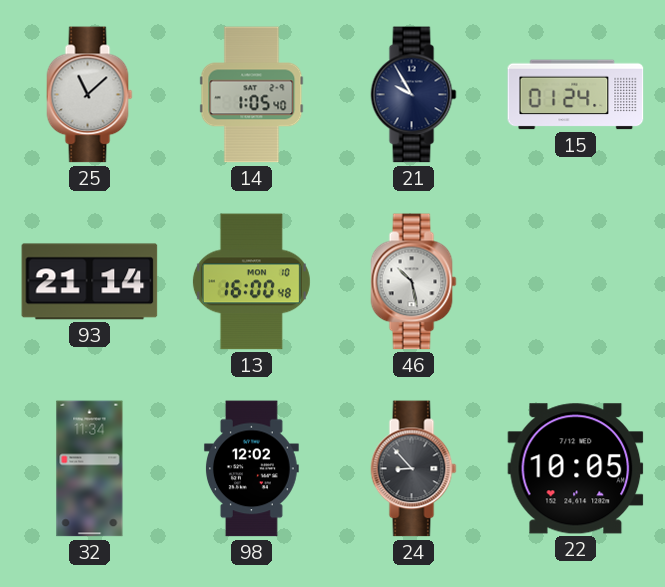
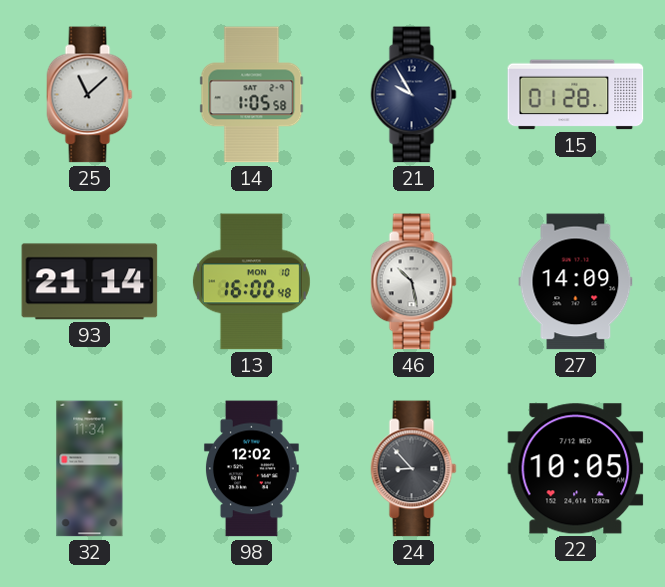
14: 1:05:40 -> 1:05:58
15: 01:24 -> 01:28
27: none -> 14:09
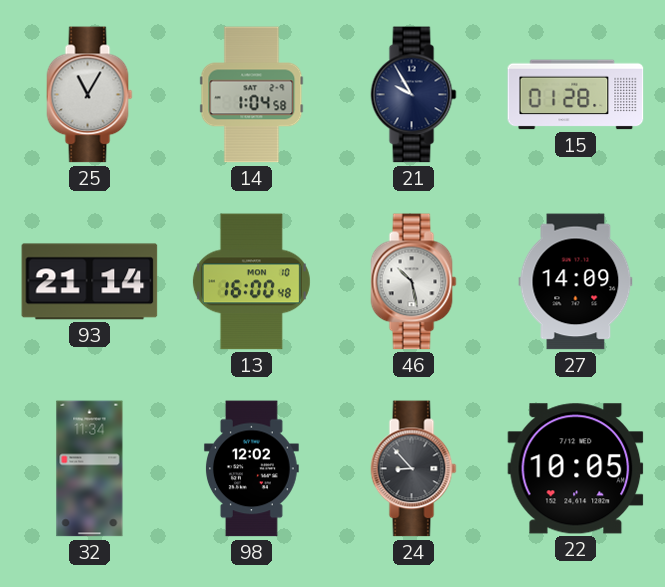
25: 11:08 -> 11:05
14: 1:05 -> 1:04
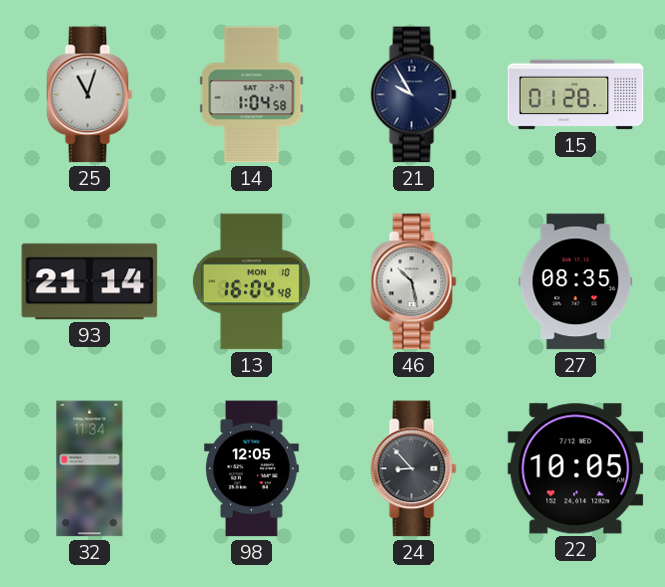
25: 11:05 -> 11:03
13: 16:00 -> 16:04
27: 14:09 -> 08:35
98: 12:02 -> 12:05
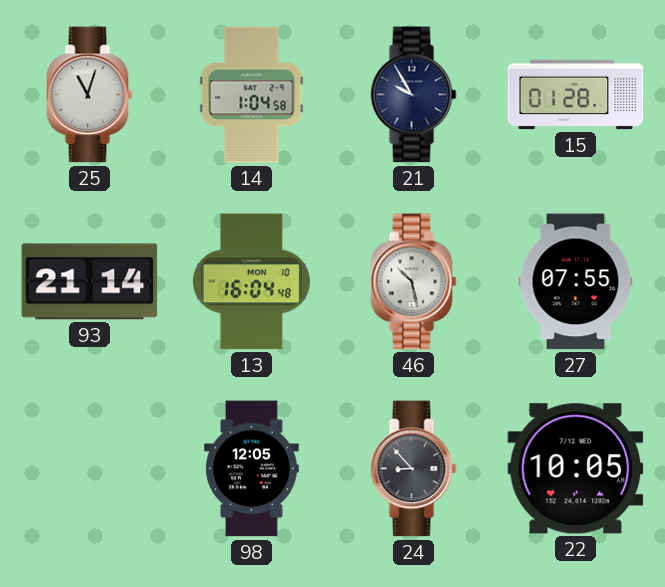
27: 08:35 -> 07:55
32: 11:34 -> none
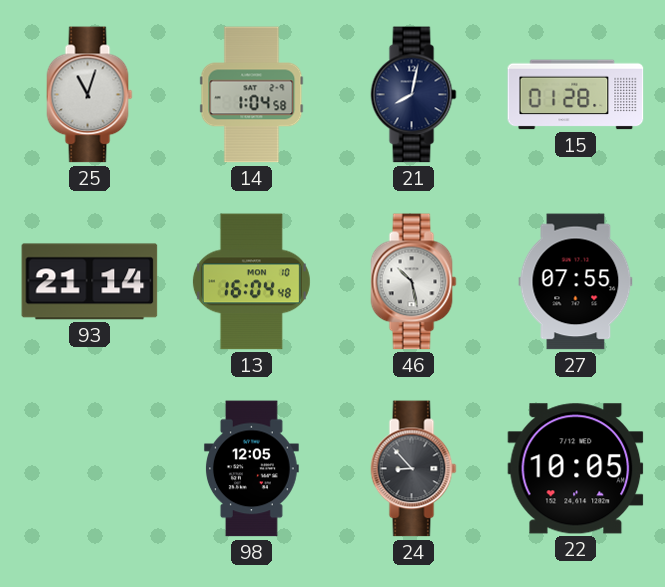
21: 9:55 -> 8:02
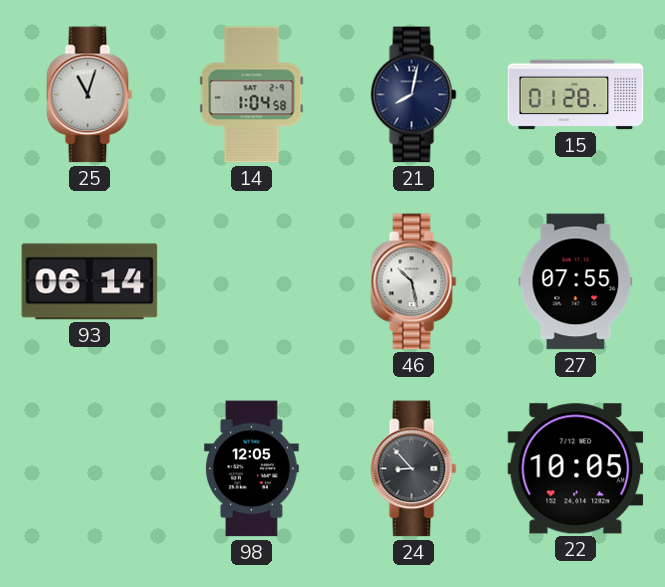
93: 21:14 -> 06:14
13: 16:04 -> none
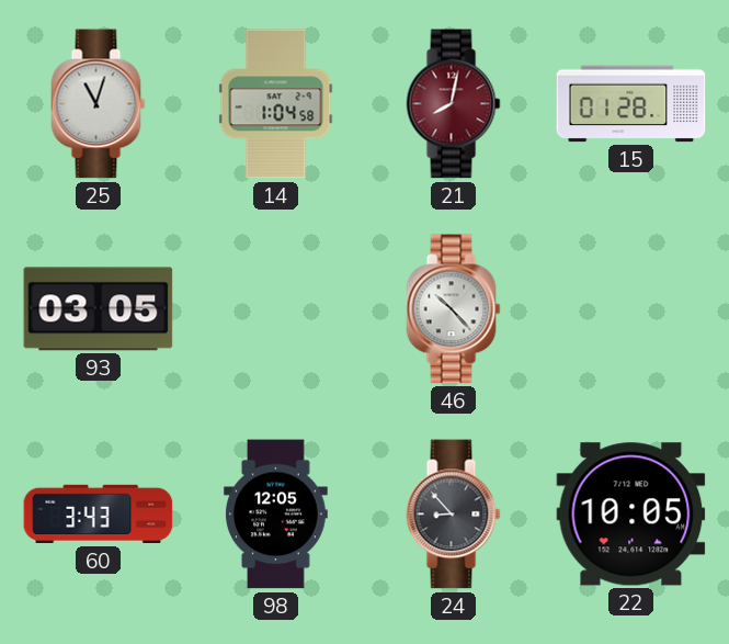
21 dial: navy -> burgundy
93: 06:14 -> 03:05
46: 10:28 -> 10:23
27: 07:55 -> none
60: none -> 3:43
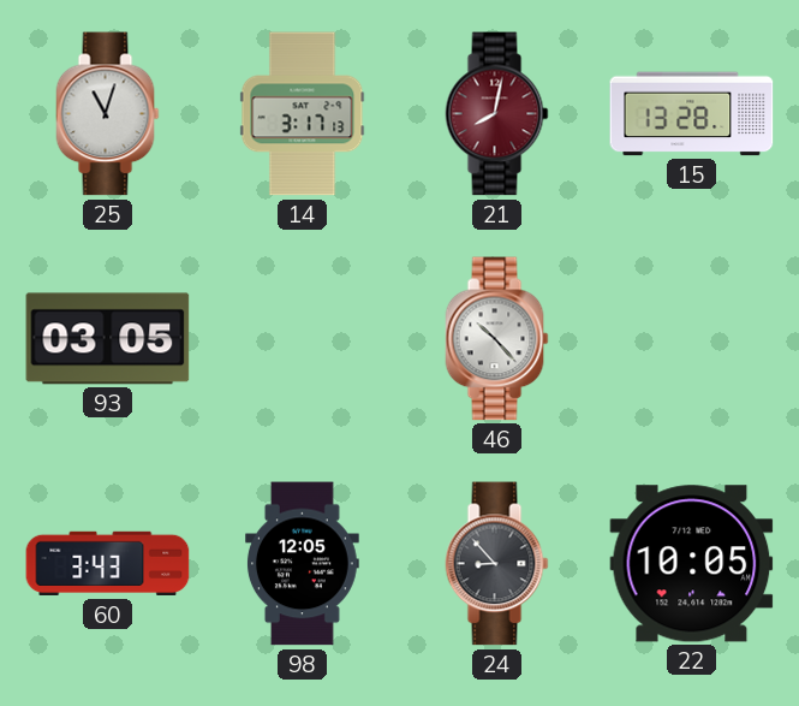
14: 1:04 -> 3:17
15: 01:28 -> 13:28
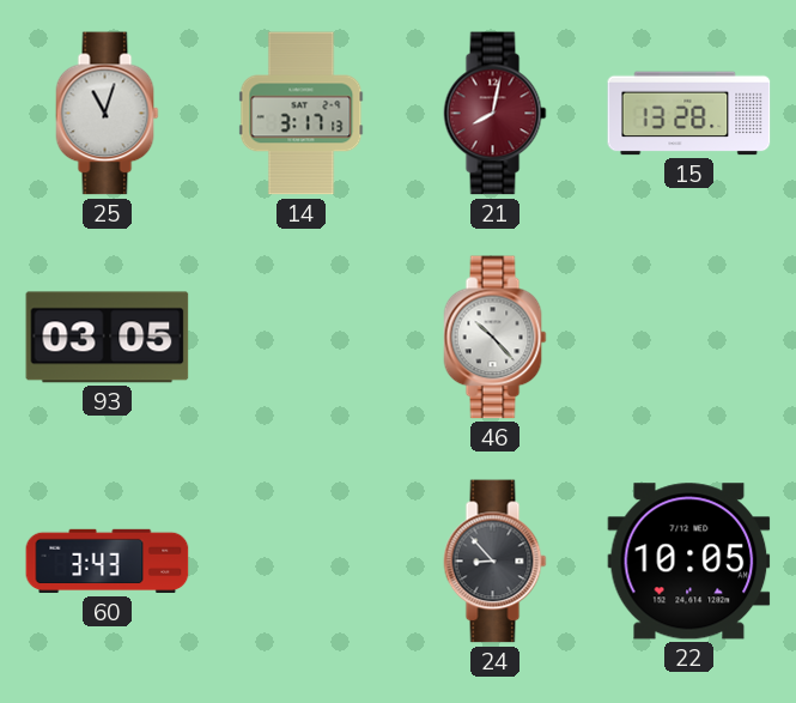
98: 12:05 -> none
